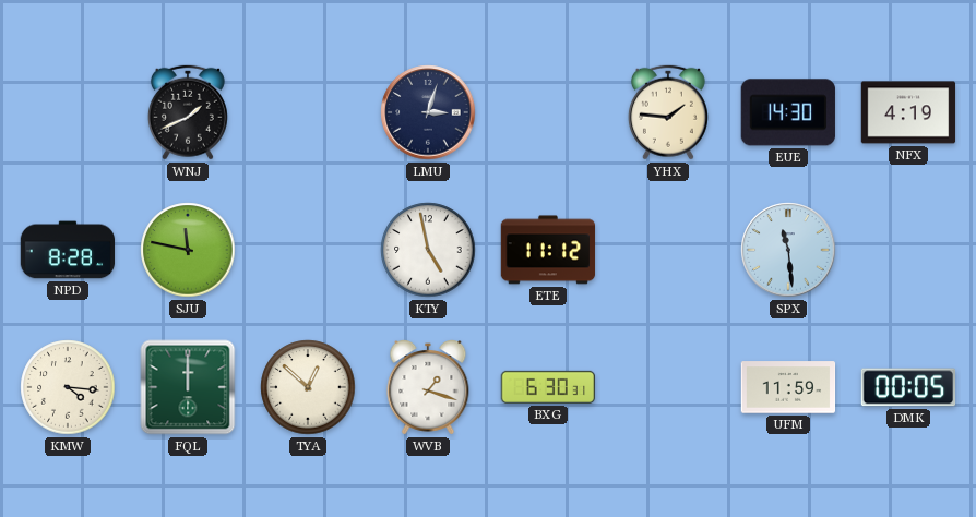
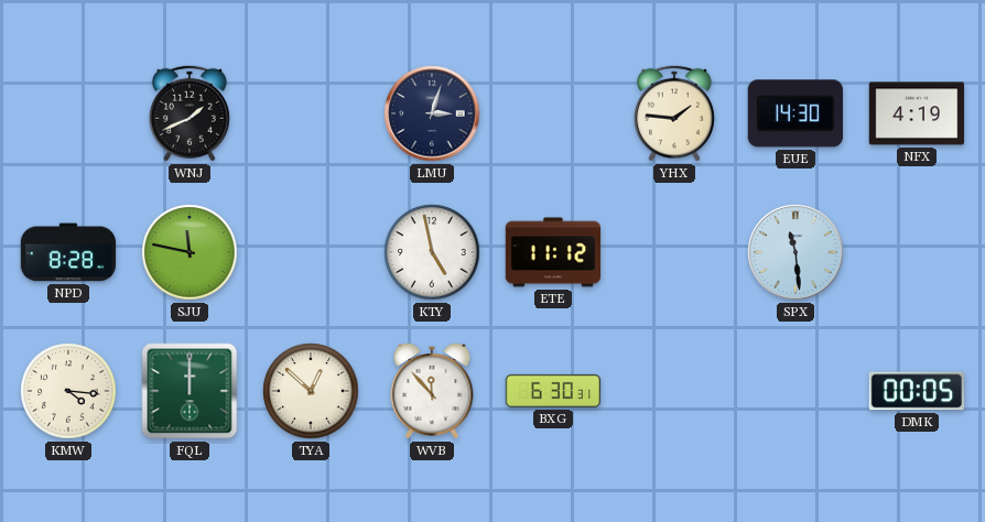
WVB: 1:18 -> 11:53
UFM: 11:59 -> none
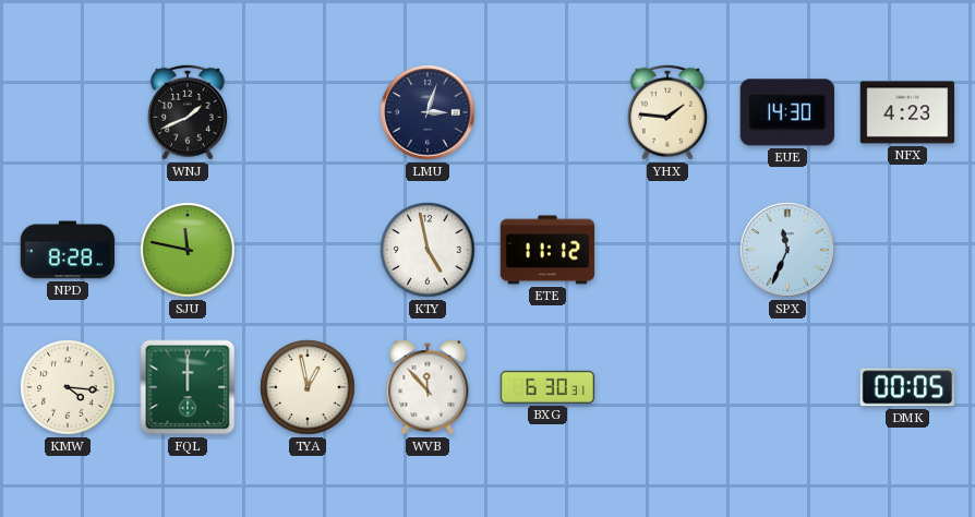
NFX: 4:19 -> 4:23
SPX: 11:29 -> 11:34
TYA: 12:52 -> 12:58
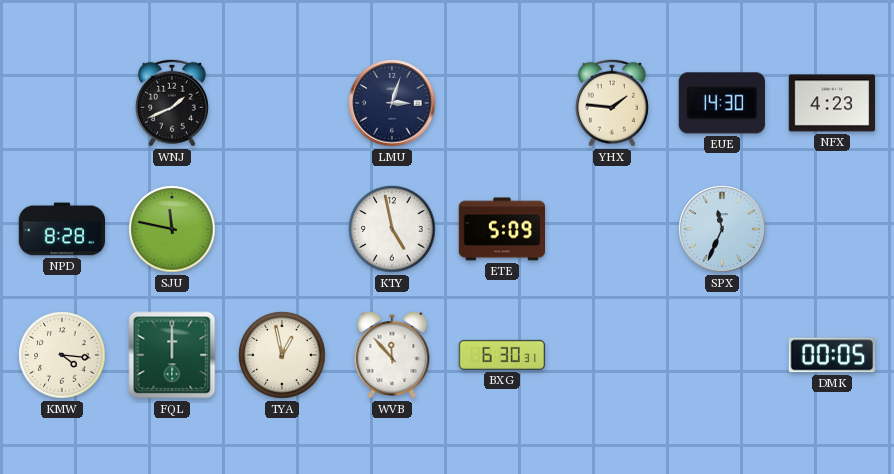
ETE: 11:12 -> 5:09
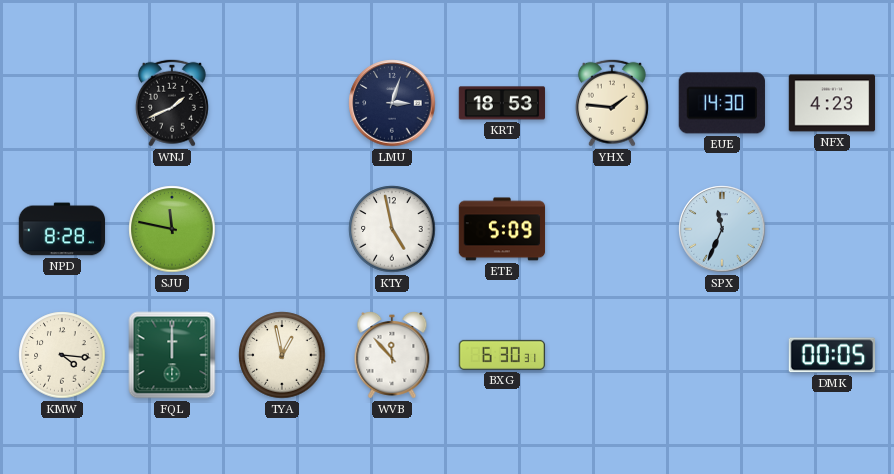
KRT: none -> 18:53
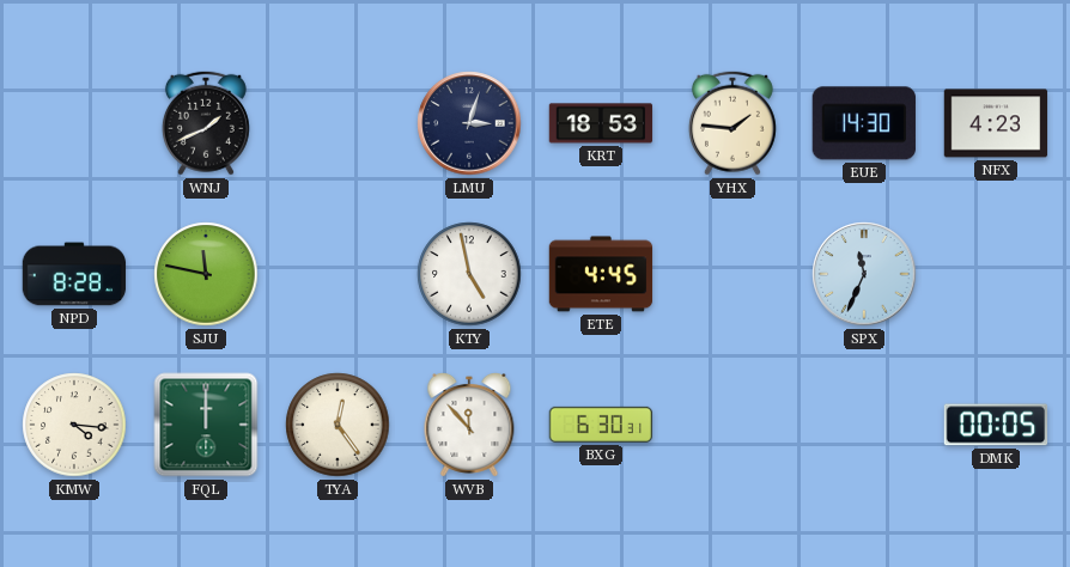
ETE: 5:09 -> 4:45
TYA: 12:58 -> 12:24
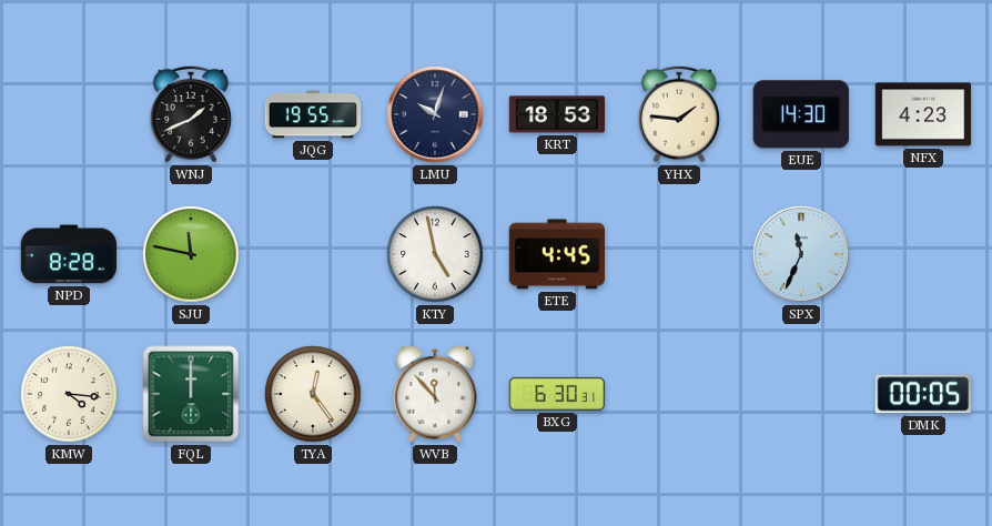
JQG: none -> 19:55
LMU: 3:03 -> 10:03
